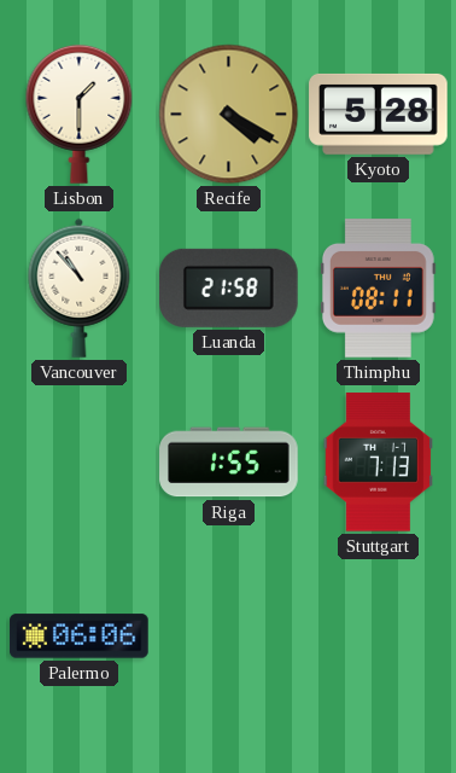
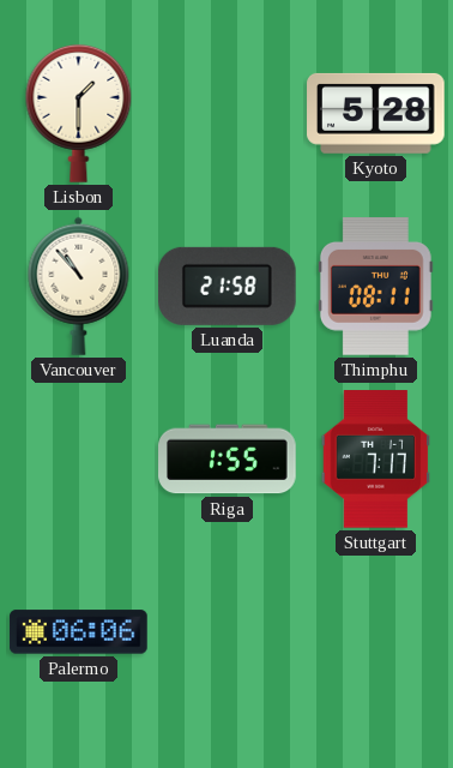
Recife: 4:20 -> none
Stuttgart: 7:13 -> 7:17
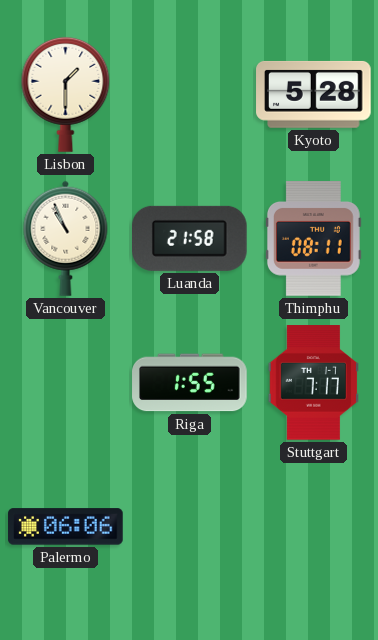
Vancouver: 10:53 -> 10:56
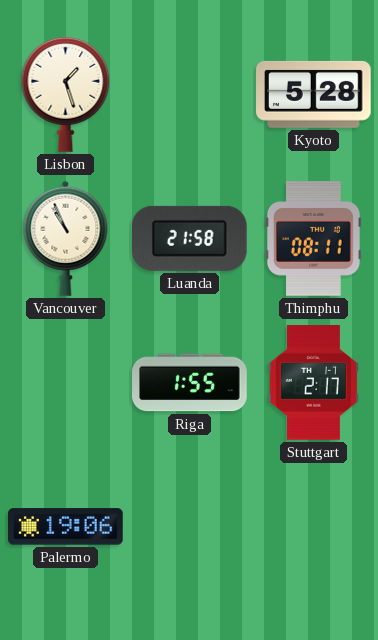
Lisbon: 1:30 -> 1:27
Stuttgart: 7:17 -> 2:17
Palermo: 06:06 -> 19:06
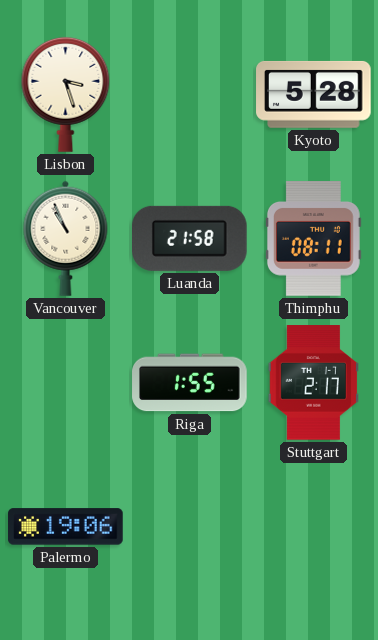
Lisbon: 1:27 -> 3:27
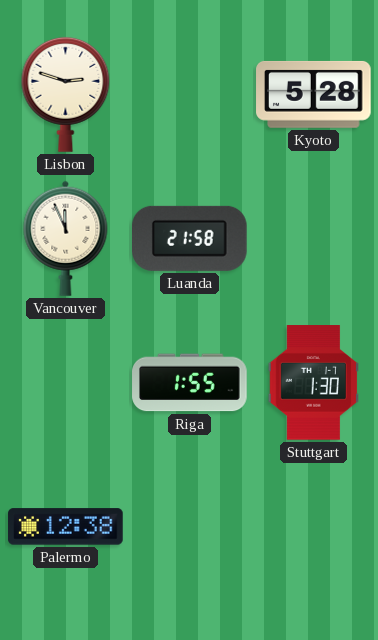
Lisbon: 3:27 -> 2:48
Vancouver: 10:56 -> 11:56
Thimphu: 08:11 -> none
Stuttgart: 2:17 -> 1:30
Palermo: 19:06 -> 12:38
